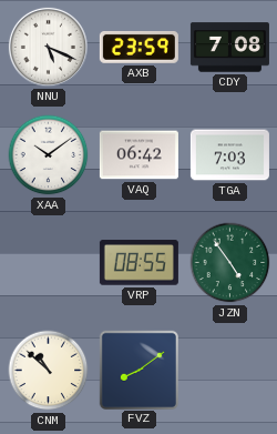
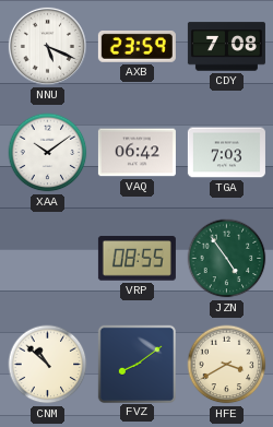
HFE: none -> 3:40
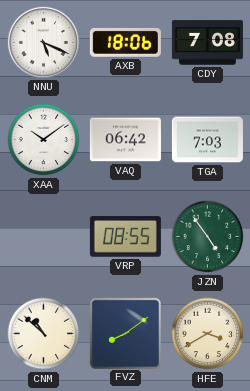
AXB: 23:59 -> 18:06
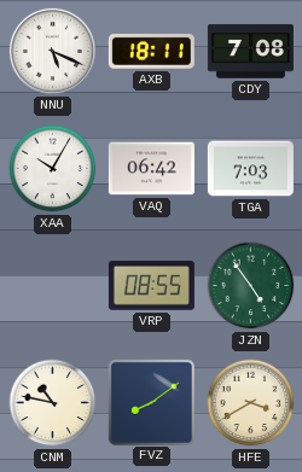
AXB: 18:06 -> 18:11
XAA: 10:09 -> 10:05
CNM: 10:52 -> 10:47
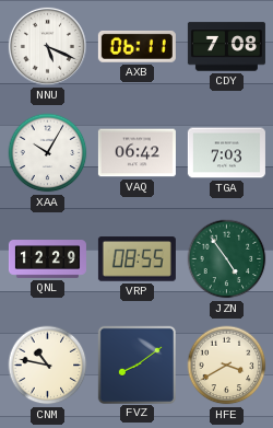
AXB: 18:11 -> 06:11
QNL: none -> 12:29
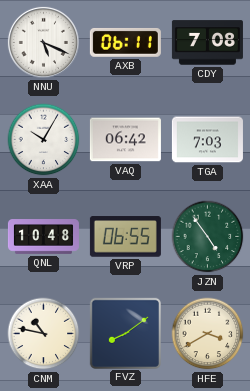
QNL: 12:29 -> 10:48
VRP: 08:55 -> 06:55
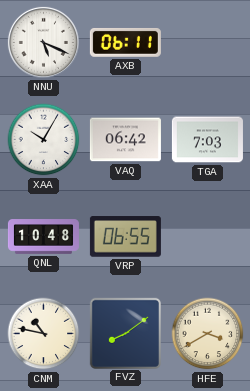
CDY: 7:08 -> none
JZN: 4:54 -> none
